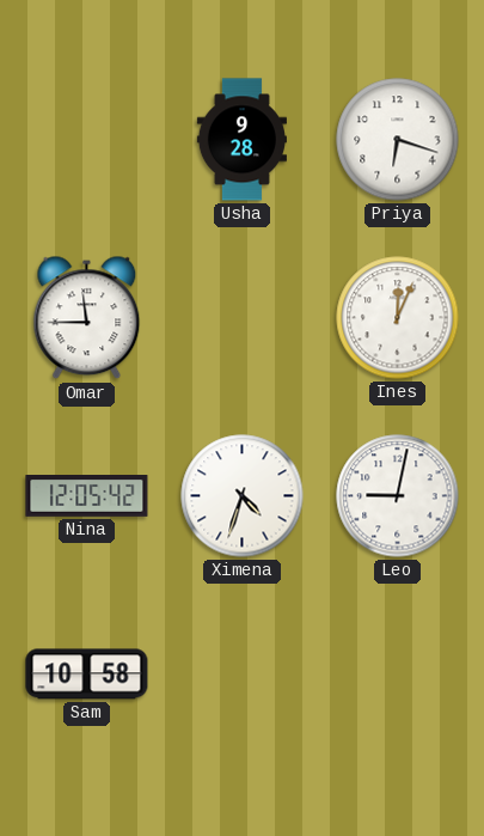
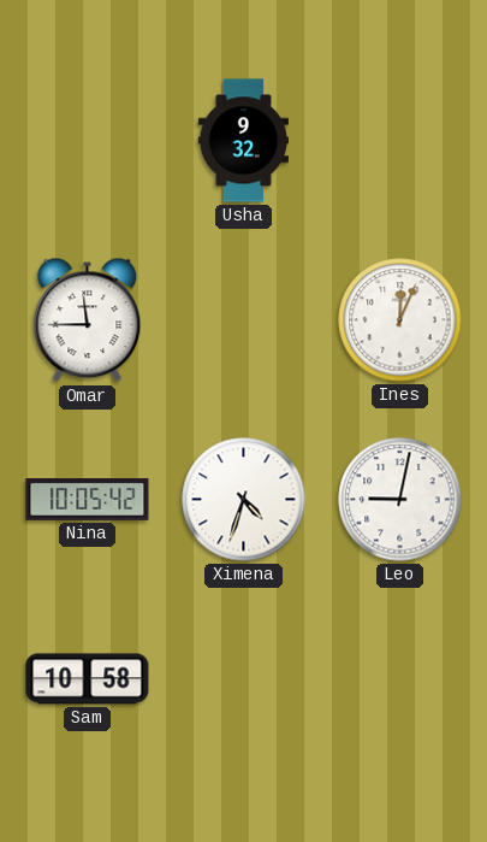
Usha: 9:28 -> 9:32
Priya: 6:18 -> none
Nina: 12:05 -> 10:05
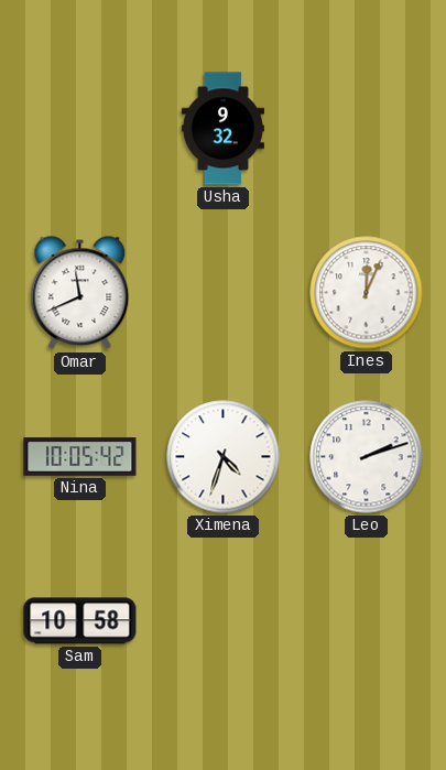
Omar: 11:45 -> 11:41
Leo: 9:02 -> 2:12
